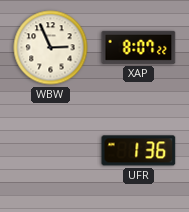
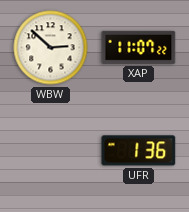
WBW: 2:56 -> 2:52
XAP: 8:07 -> 11:07
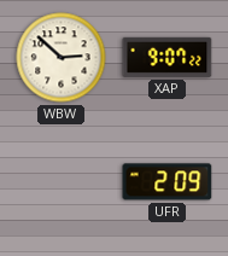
XAP: 11:07 -> 9:07
UFR: 1:36 -> 2:09
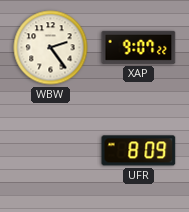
WBW: 2:52 -> 2:24
UFR: 2:09 -> 8:09
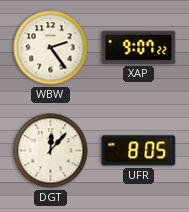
DGT: none -> 12:07
UFR: 8:09 -> 8:05
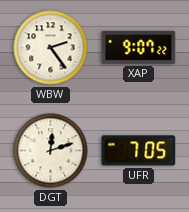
DGT: 12:07 -> 12:12
UFR: 8:05 -> 7:05
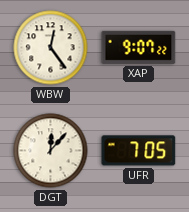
WBW: 2:24 -> 12:24
DGT: 12:12 -> 12:07
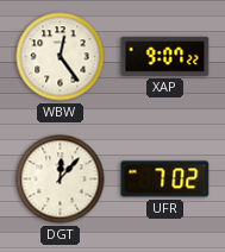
UFR: 7:05 -> 7:02
